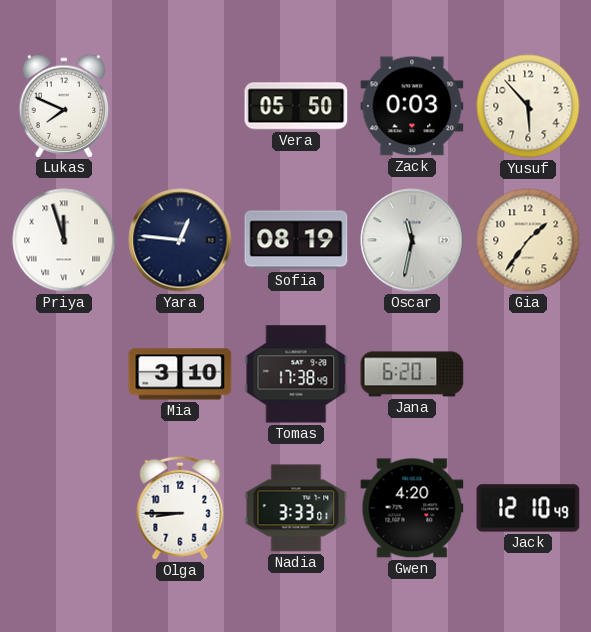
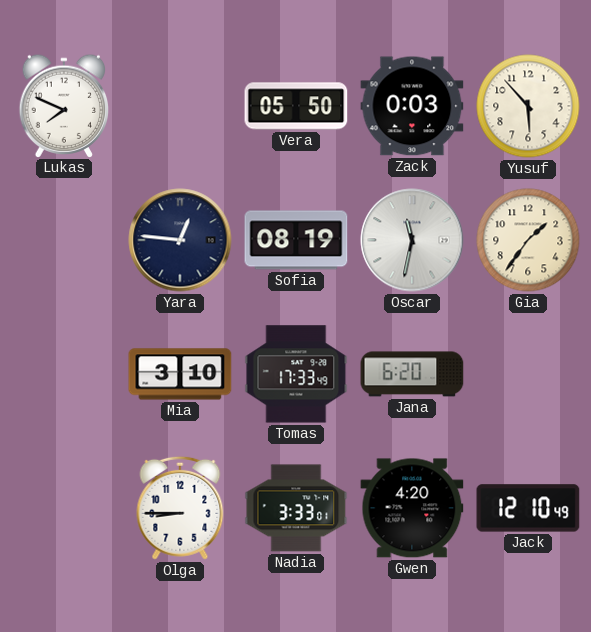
Priya: 11:57 -> none
Tomas: 17:38 -> 17:33
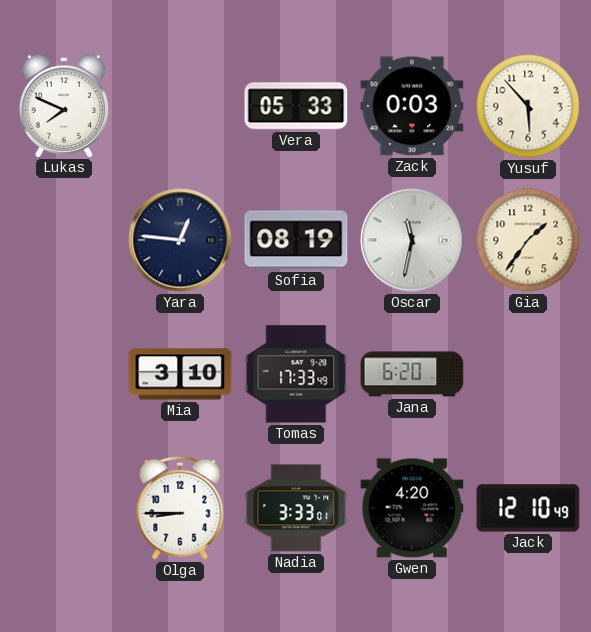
Vera: 05:50 -> 05:33
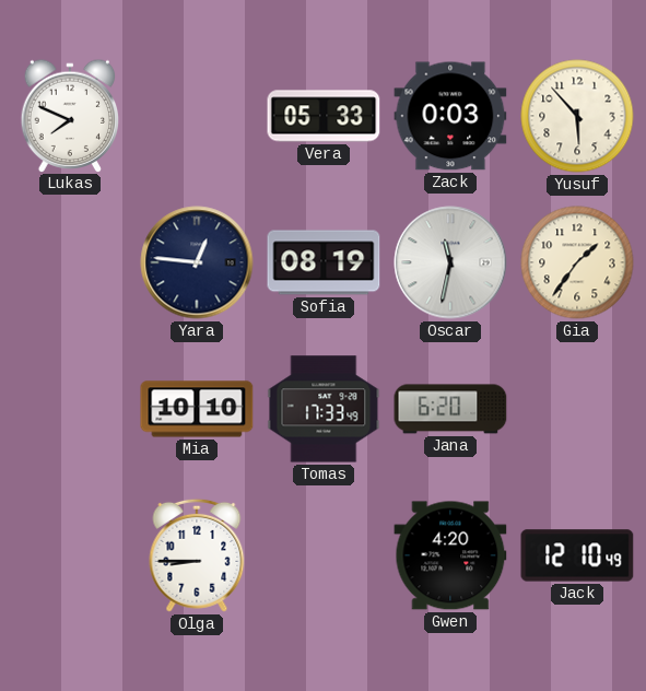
Mia: 3:10 -> 10:10
Nadia: 3:33 -> none
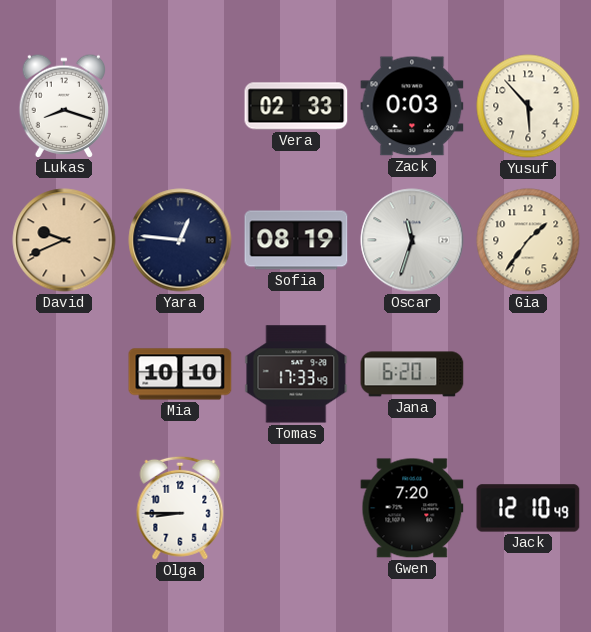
Lukas: 7:49 -> 8:18
Vera: 05:33 -> 02:33
David: none -> 9:41
Oscar: 11:32 -> 11:33
Gwen: 4:20 -> 7:20
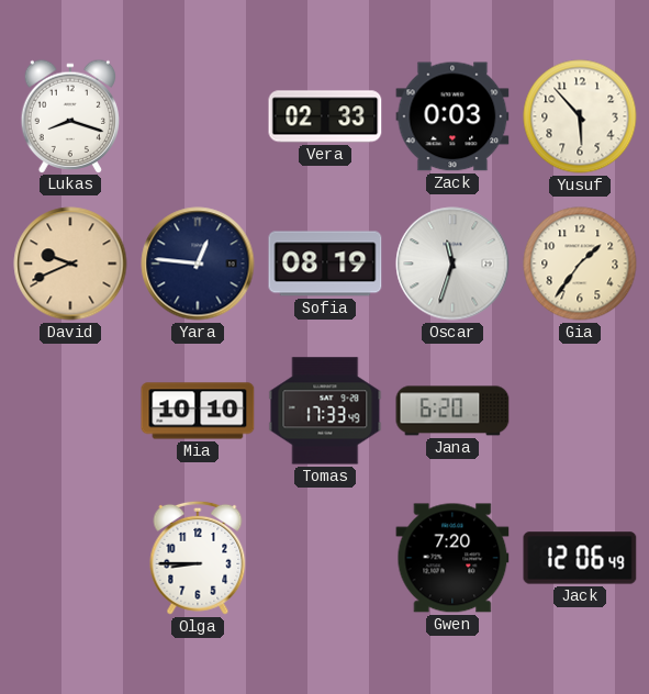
Jack: 12:10 -> 12:06
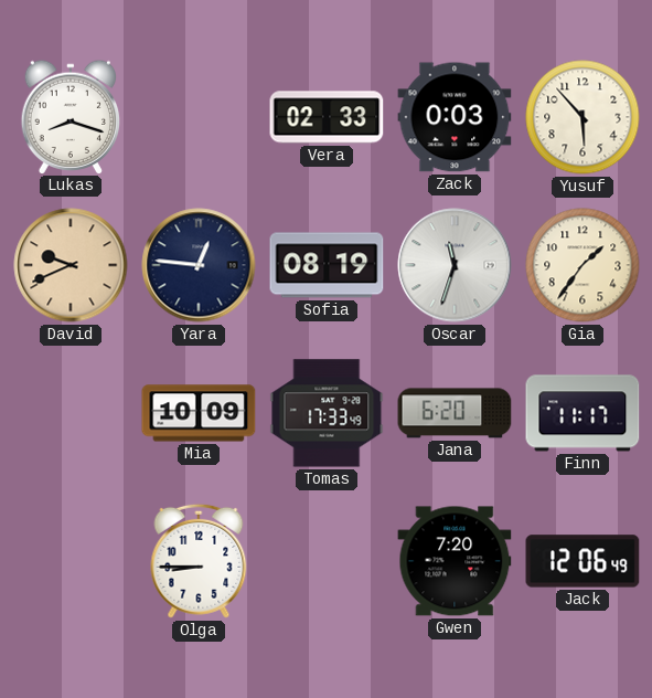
Mia: 10:10 -> 10:09
Finn: none -> 11:17
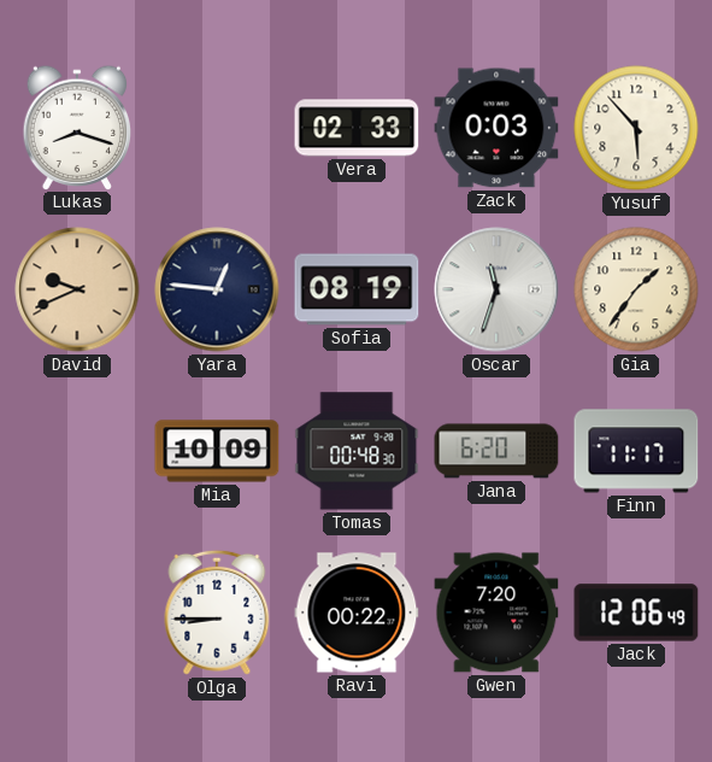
Tomas: 17:33 -> 00:48
Ravi: none -> 00:22
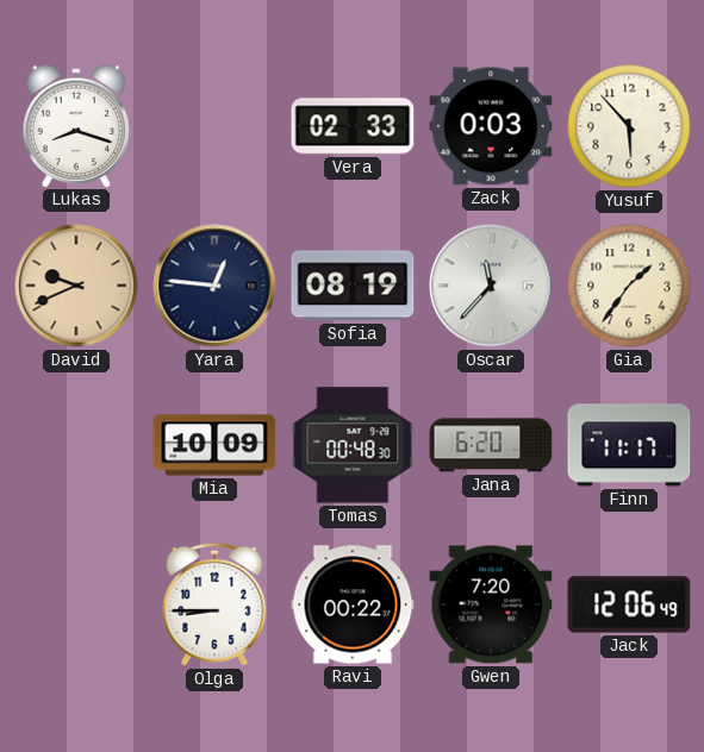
Oscar: 11:33 -> 11:37
